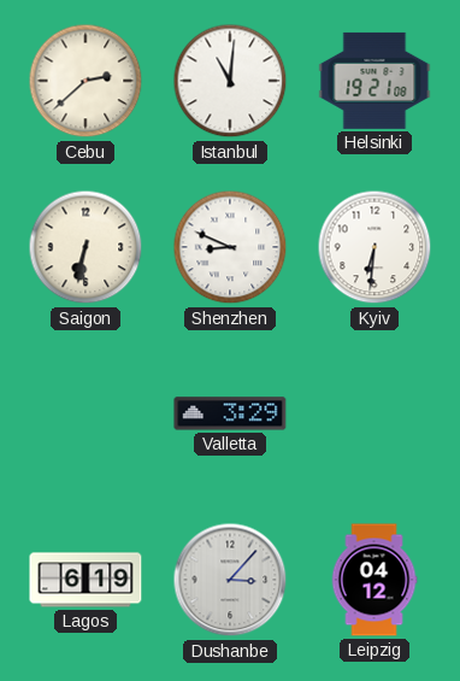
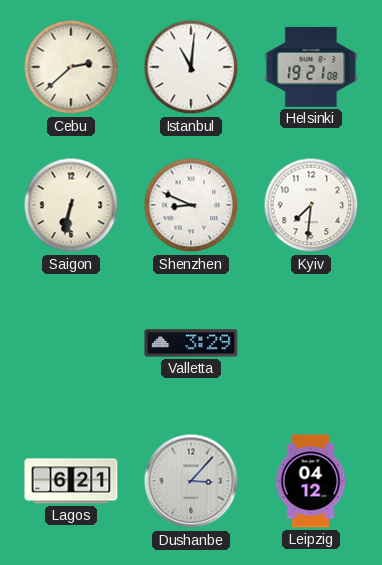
Kyiv: 6:31 -> 7:31
Lagos: 6:19 -> 6:21
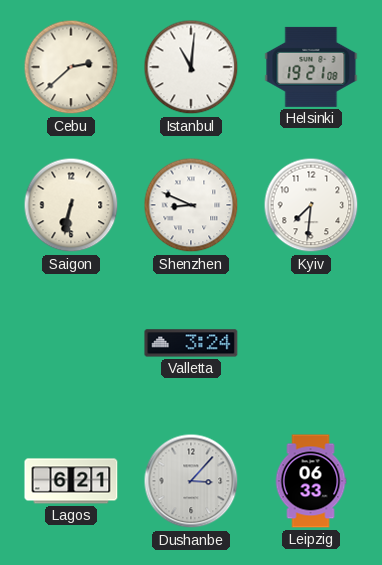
Valletta: 3:29 -> 3:24
Leipzig: 04:12 -> 06:33
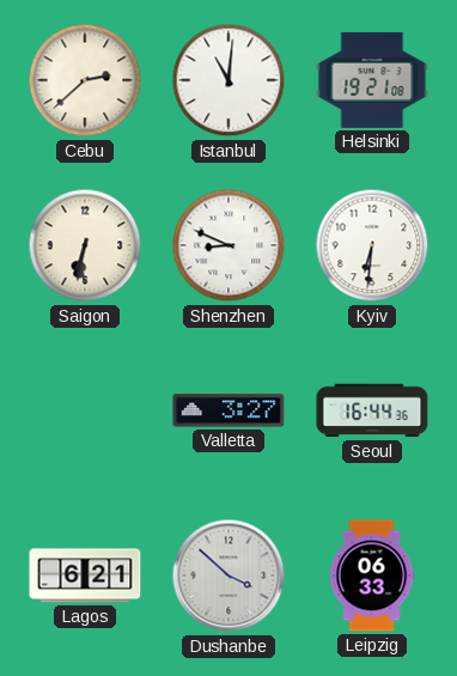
Kyiv: 7:31 -> 6:31
Valletta: 3:24 -> 3:27
Seoul: none -> 16:44
Dushanbe: 3:07 -> 3:52
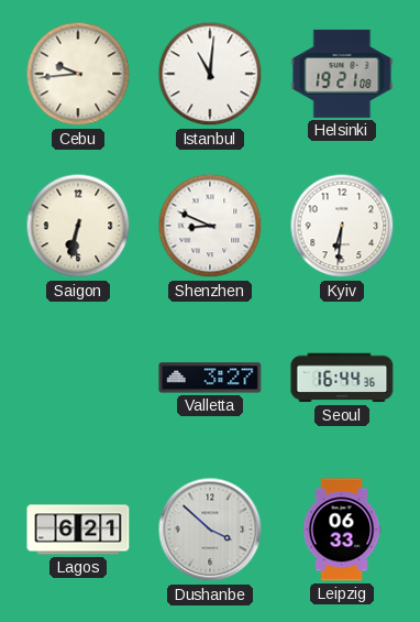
Cebu: 2:38 -> 9:44
